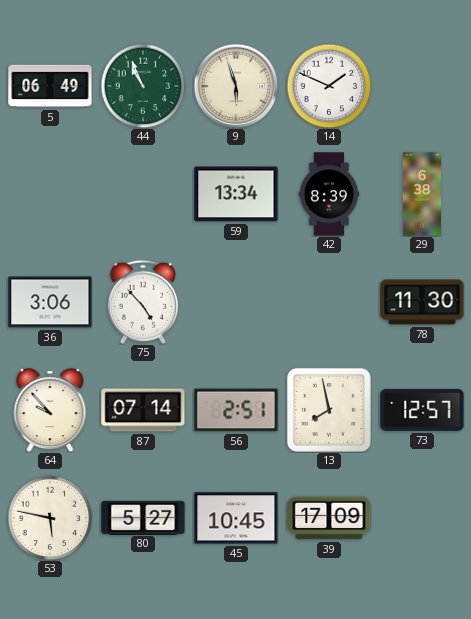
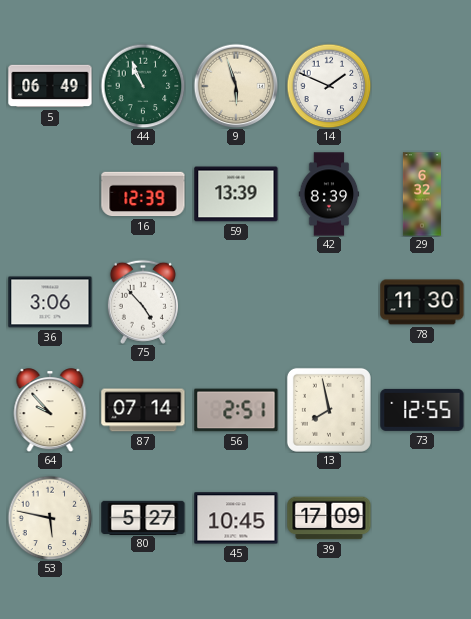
16: none -> 12:39
59: 13:34 -> 13:39
29: 6:38 -> 6:32
73: 12:57 -> 12:55
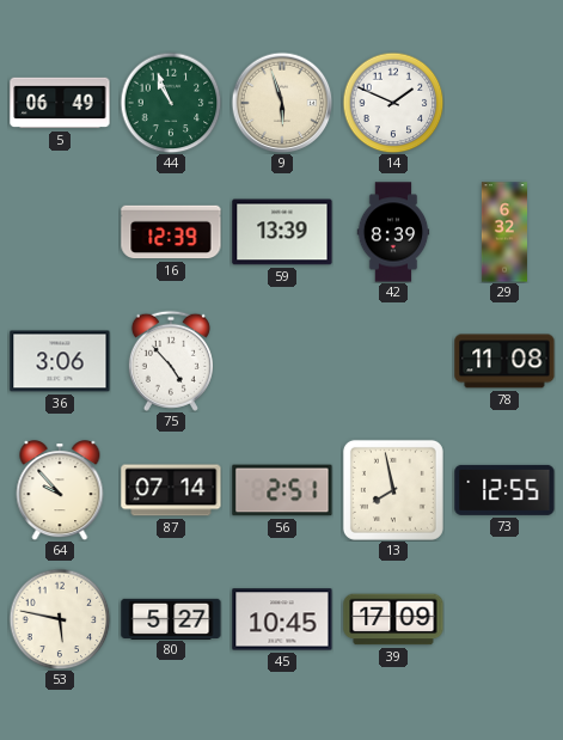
78: 11:30 -> 11:08
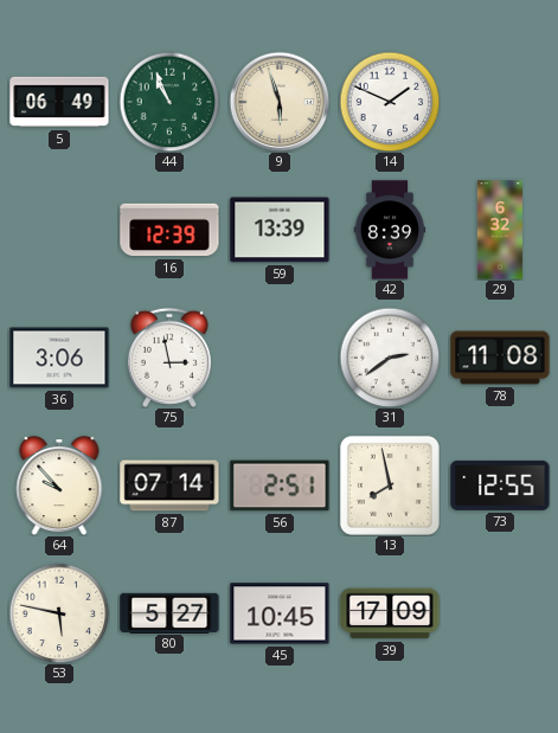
75: 4:53 -> 2:58
31: none -> 2:39
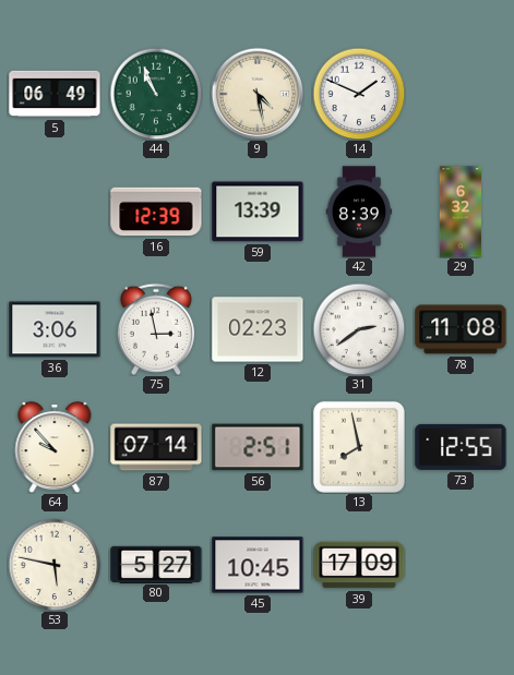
9: 5:57 -> 4:28
12: none -> 02:23
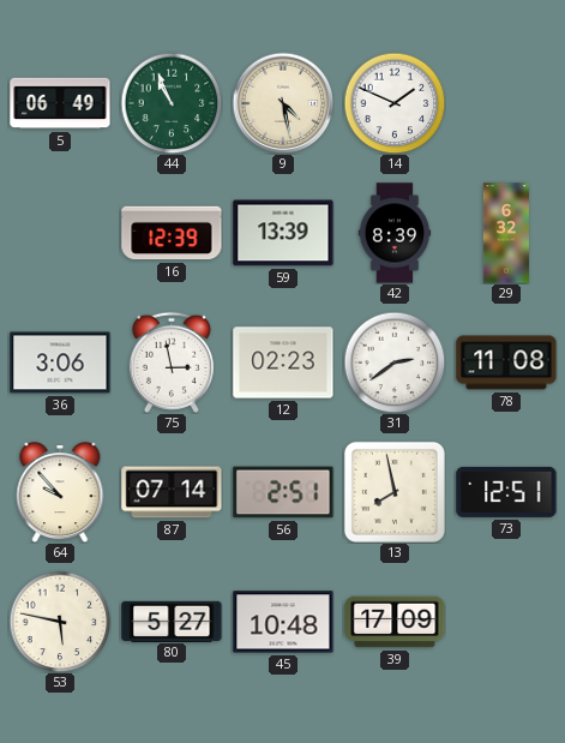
73: 12:55 -> 12:51
45: 10:45 -> 10:48
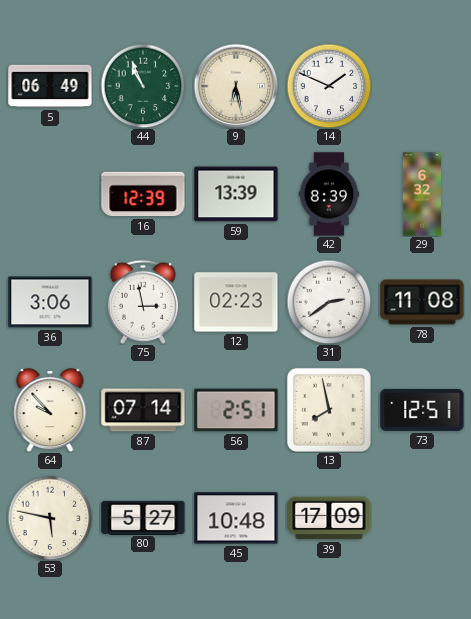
9: 4:28 -> 6:28
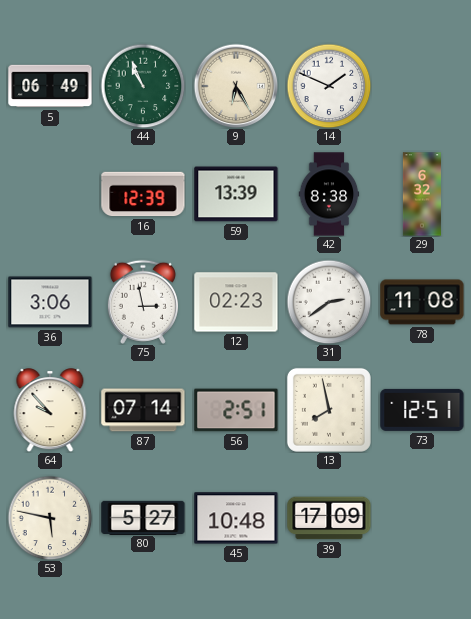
9: 6:28 -> 6:25
42: 8:39 -> 8:38
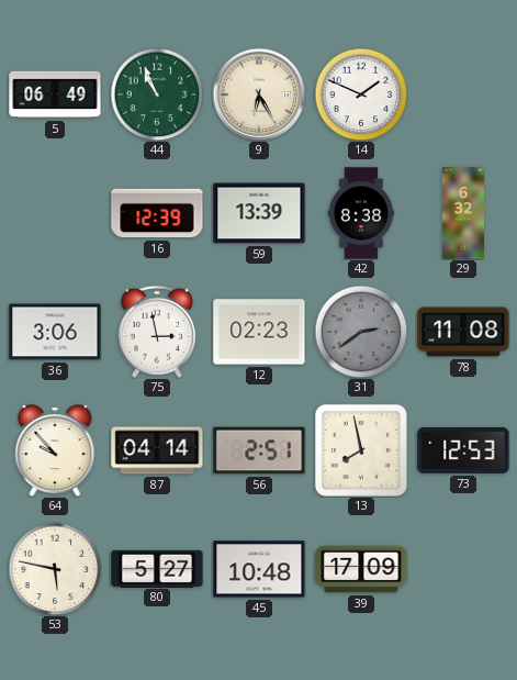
31 dial: white -> grey
87: 07:14 -> 04:14
73: 12:51 -> 12:53
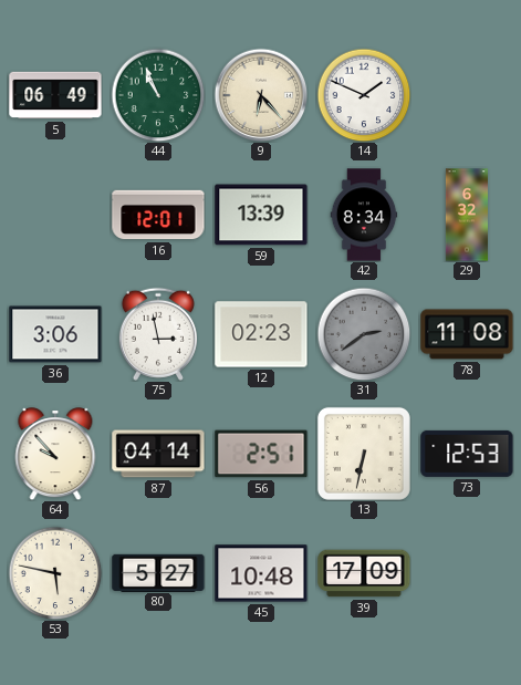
9: 6:25 -> 6:23
16: 12:39 -> 12:01
42: 8:38 -> 8:34
13: 7:58 -> 6:32
